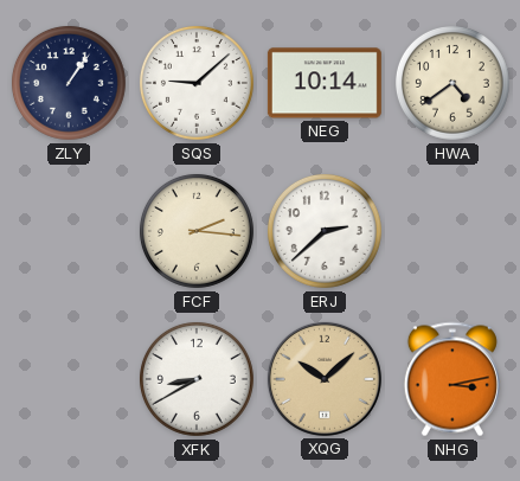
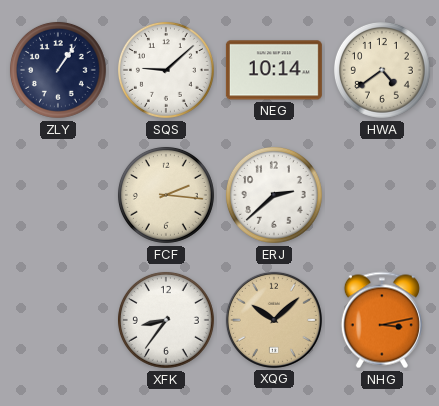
XFK: 8:40 -> 8:36
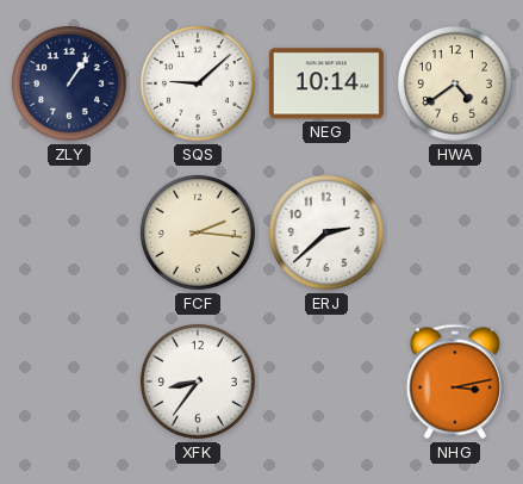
XQG: 10:08 -> none
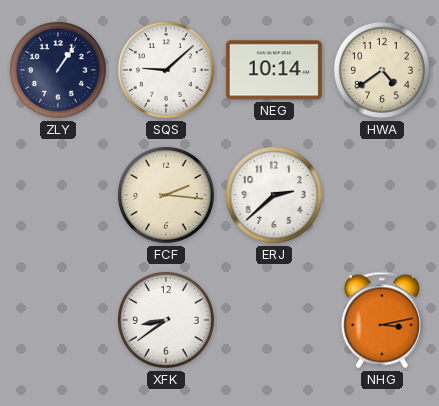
XFK: 8:36 -> 8:39
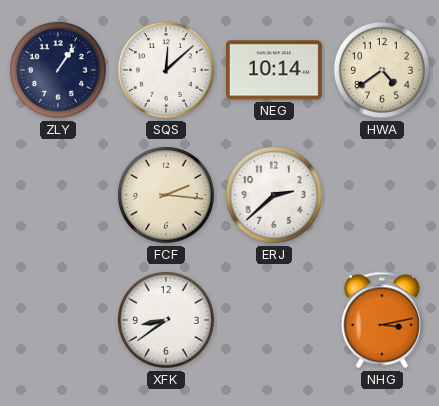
SQS: 9:08 -> 12:08
